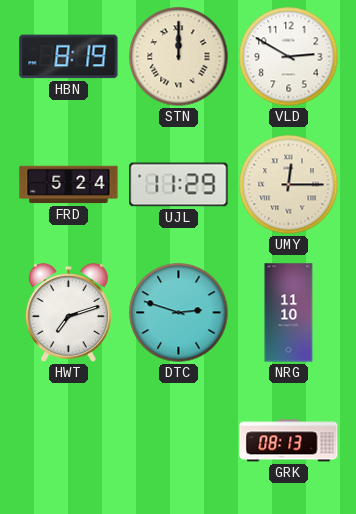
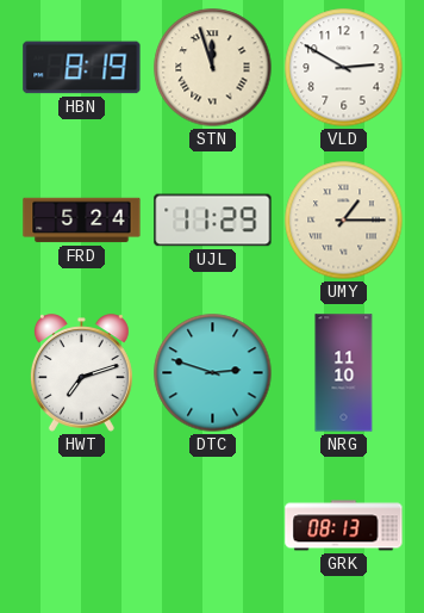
STN: 12:00 -> 11:57
UMY: 12:15 -> 1:15
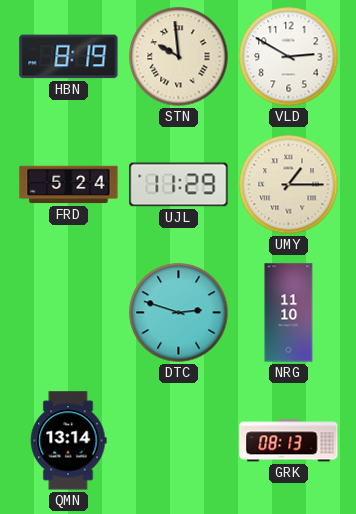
STN: 11:57 -> 9:59
HWT: 7:12 -> none
QMN: none -> 13:14
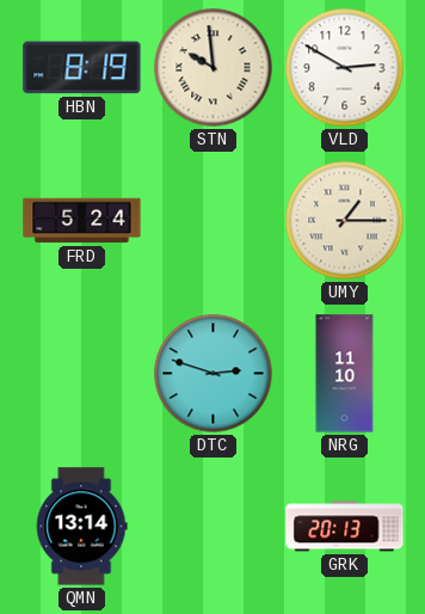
UJL: 11:29 -> none
GRK: 08:13 -> 20:13
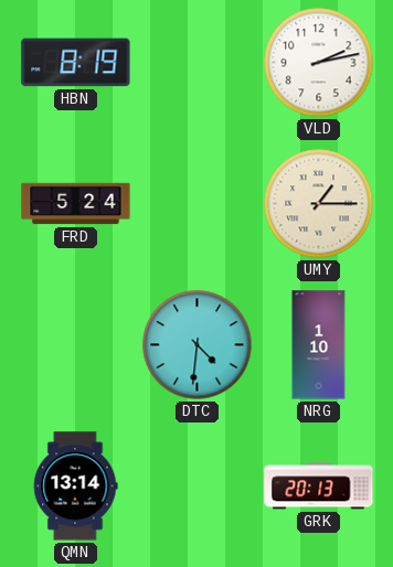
STN: 9:59 -> none
VLD: 2:50 -> 2:13
DTC: 2:48 -> 4:31
NRG: 11:10 -> 1:10
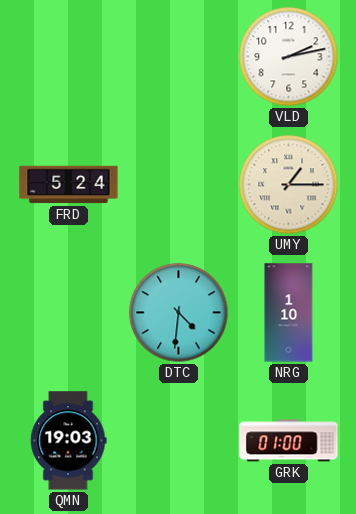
HBN: 8:19 -> none
QMN: 13:14 -> 19:03
GRK: 20:13 -> 01:00
